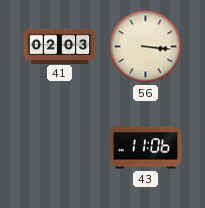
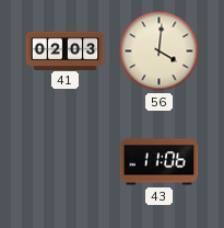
56: 3:16 -> 4:01
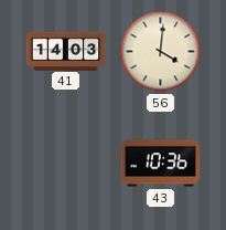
41: 02:03 -> 14:03
43: 11:06 -> 10:36
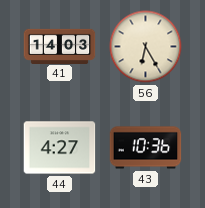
56: 4:01 -> 6:25
44: none -> 4:27
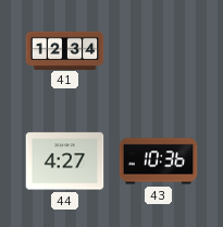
41: 14:03 -> 12:34
56: 6:25 -> none
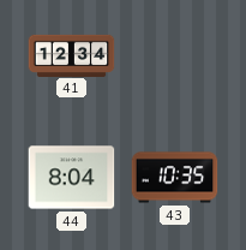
44: 4:27 -> 8:04
43: 10:36 -> 10:35
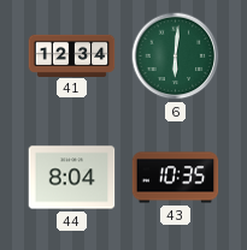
6: none -> 6:01
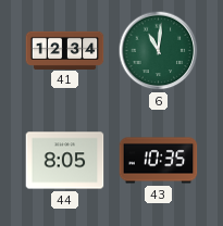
6: 6:01 -> 11:01
44: 8:04 -> 8:05
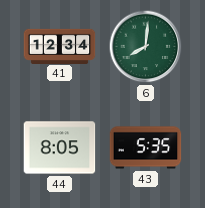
6: 11:01 -> 8:01
43: 10:35 -> 5:35
